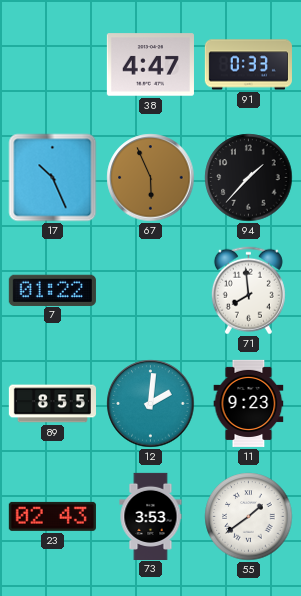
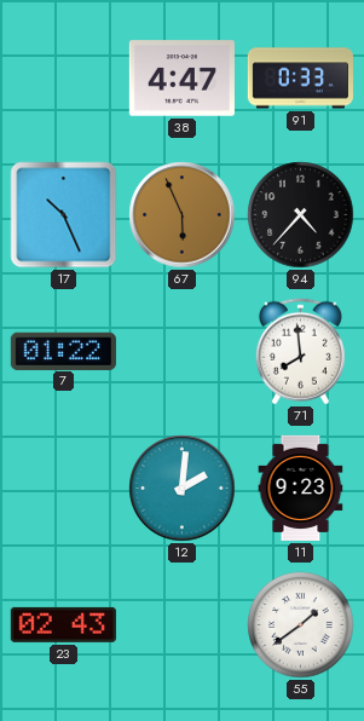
94: 1:37 -> 4:37
89: 8:55 -> none
73: 3:53 -> none
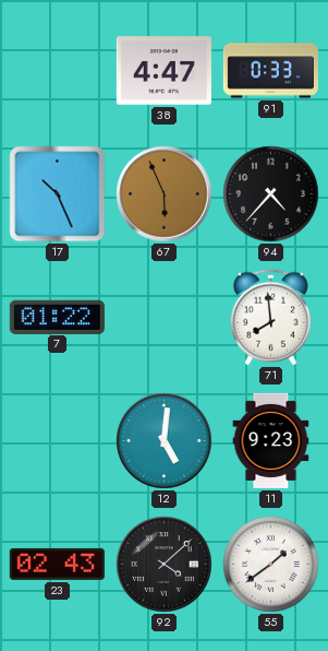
12: 2:01 -> 5:01
92: none -> 4:08
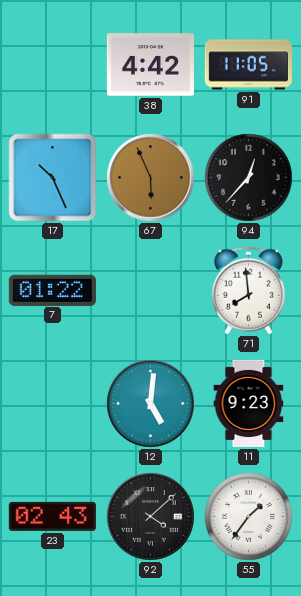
38: 4:47 -> 4:42
91: 0:33 -> 11:05
94: 4:37 -> 12:37
55: 1:39 -> 1:36
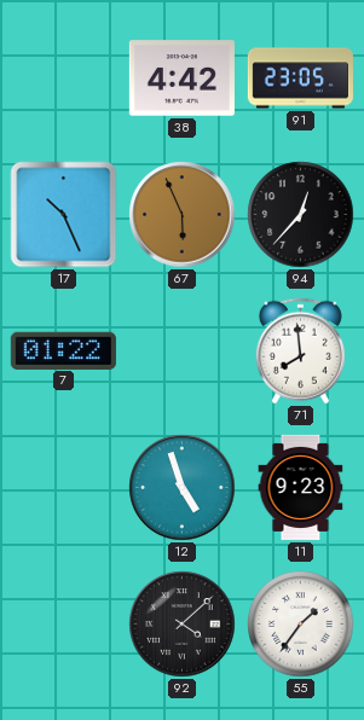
91: 11:05 -> 23:05
12: 5:01 -> 4:57
23: 02:43 -> none
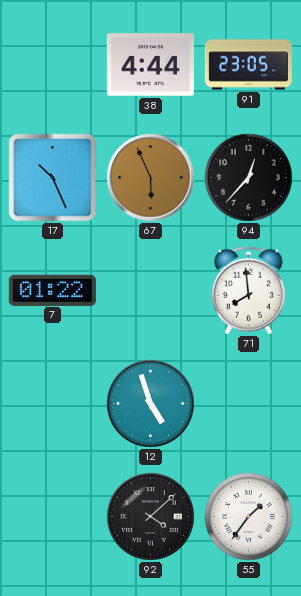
38: 4:42 -> 4:44
11: 9:23 -> none
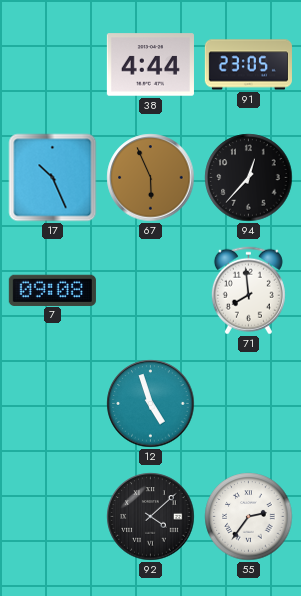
7: 01:22 -> 09:08
55: 1:36 -> 2:36
